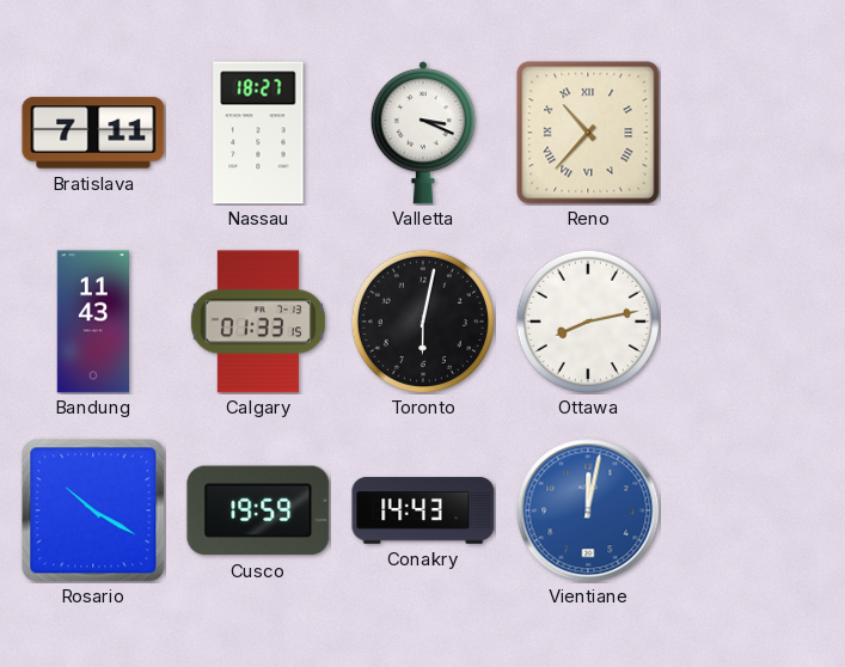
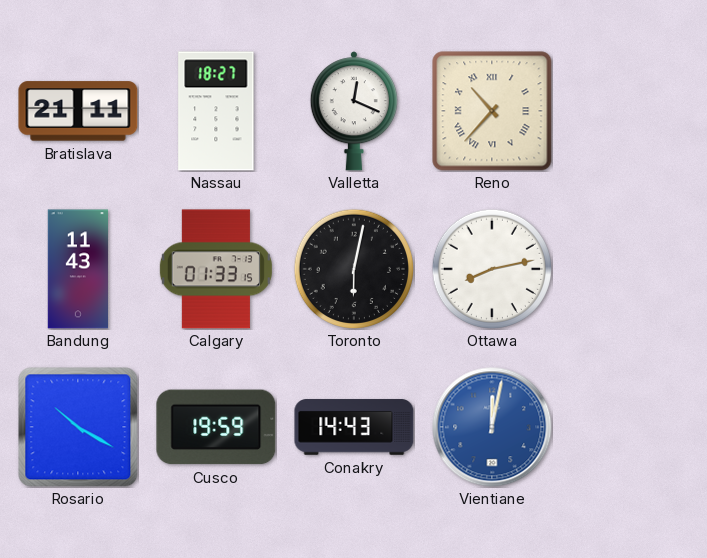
Bratislava: 7:11 -> 21:11
Valletta: 3:19 -> 12:19
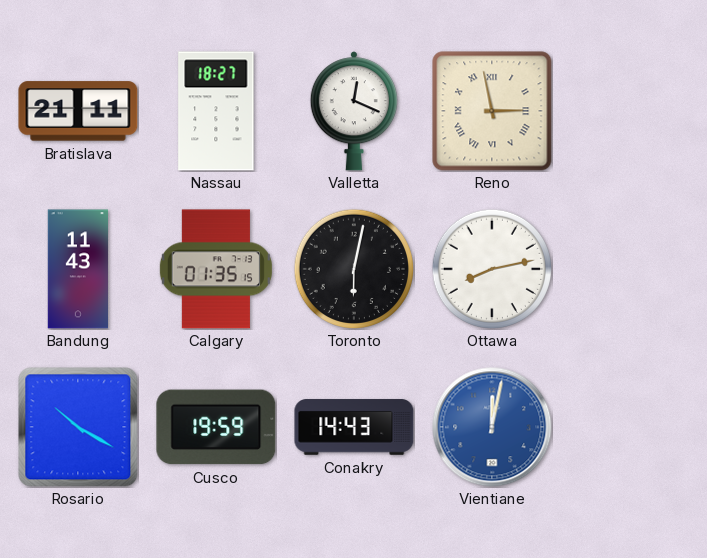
Reno: 10:37 -> 2:58
Calgary: 01:33 -> 01:35
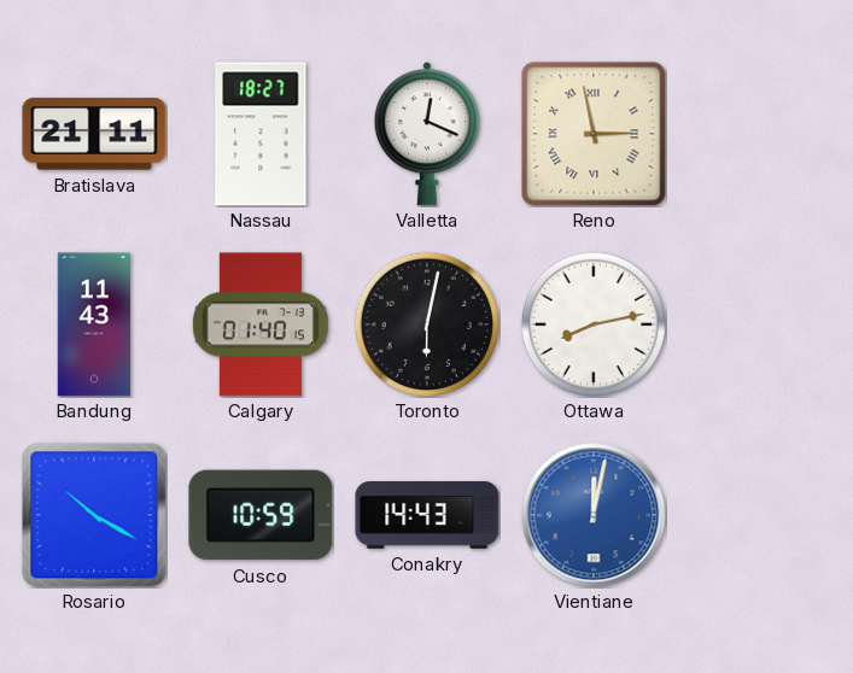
Calgary: 01:35 -> 01:40
Cusco: 19:59 -> 10:59
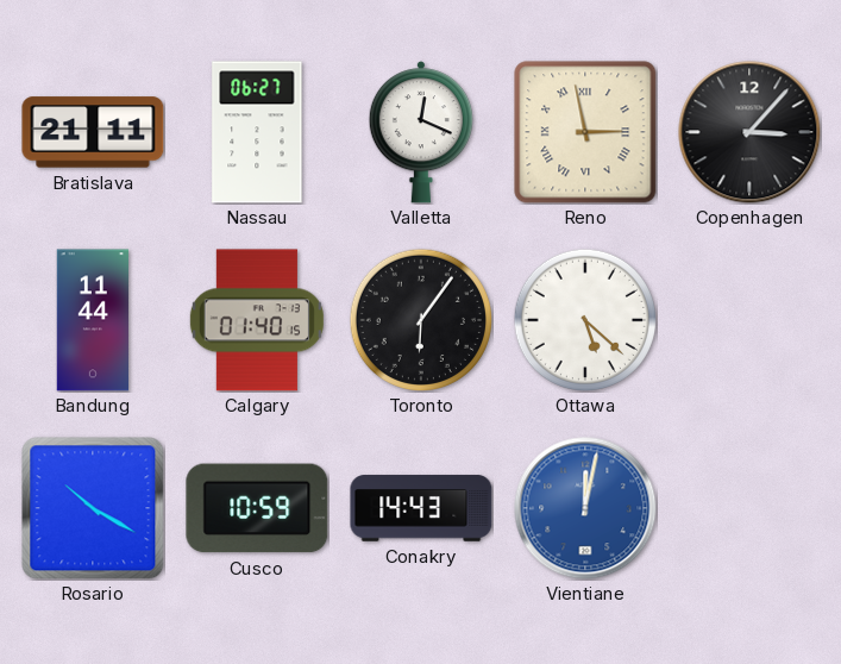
Nassau: 18:27 -> 06:27
Copenhagen: none -> 3:07
Bandung: 11:43 -> 11:44
Toronto: 6:02 -> 6:06
Ottawa: 8:13 -> 5:22
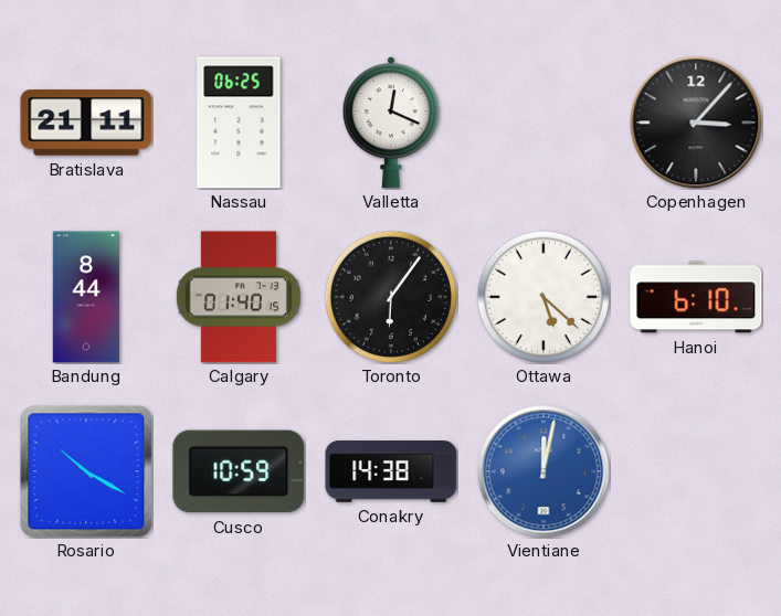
Nassau: 06:27 -> 06:25
Reno: 2:58 -> none
Bandung: 11:44 -> 8:44
Hanoi: none -> 6:10
Conakry: 14:43 -> 14:38
